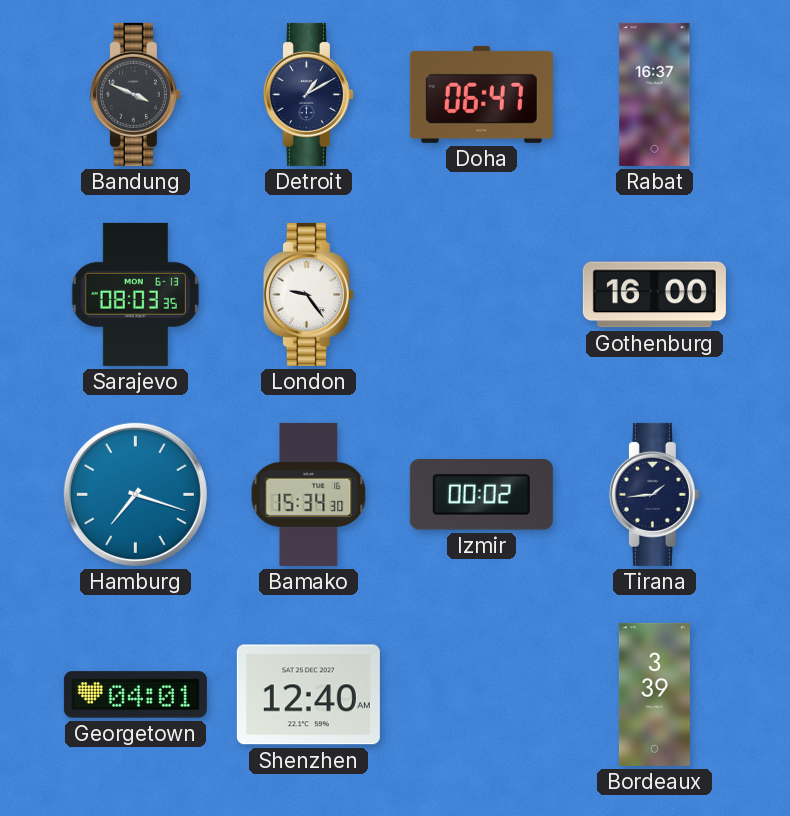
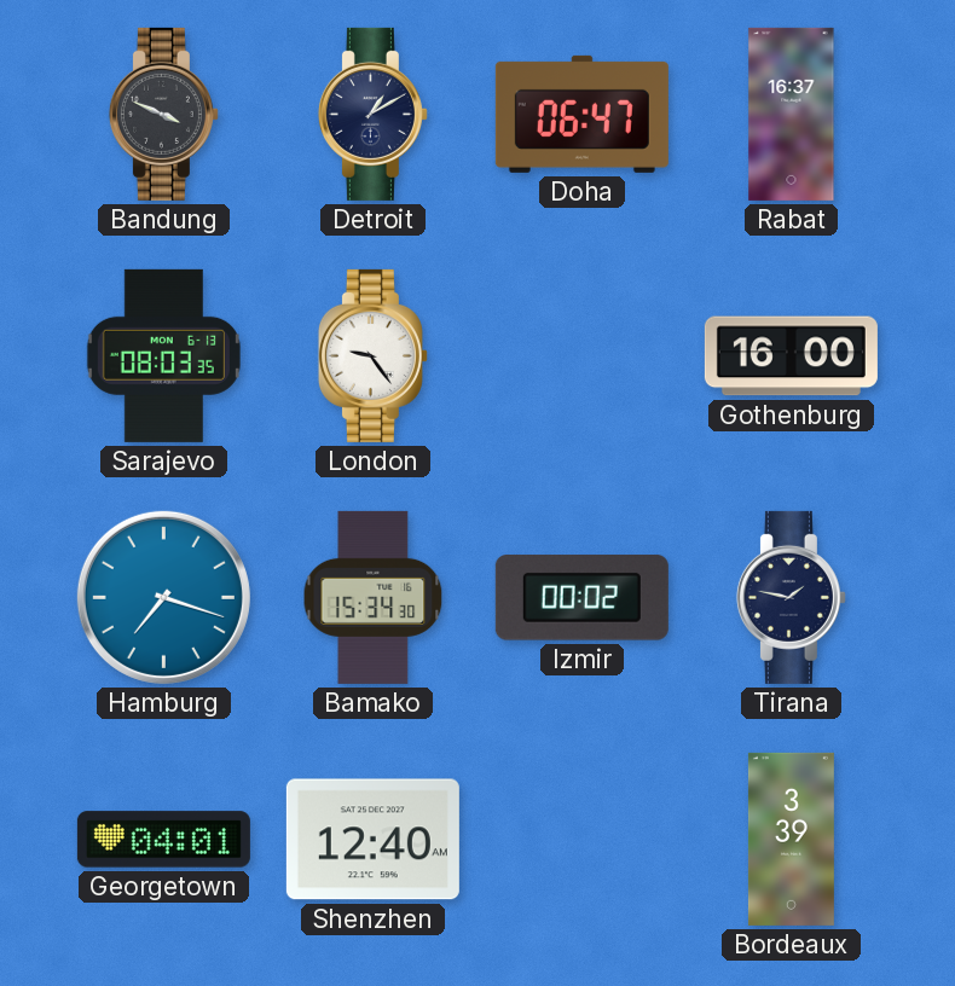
Tirana: 1:44 -> 1:47
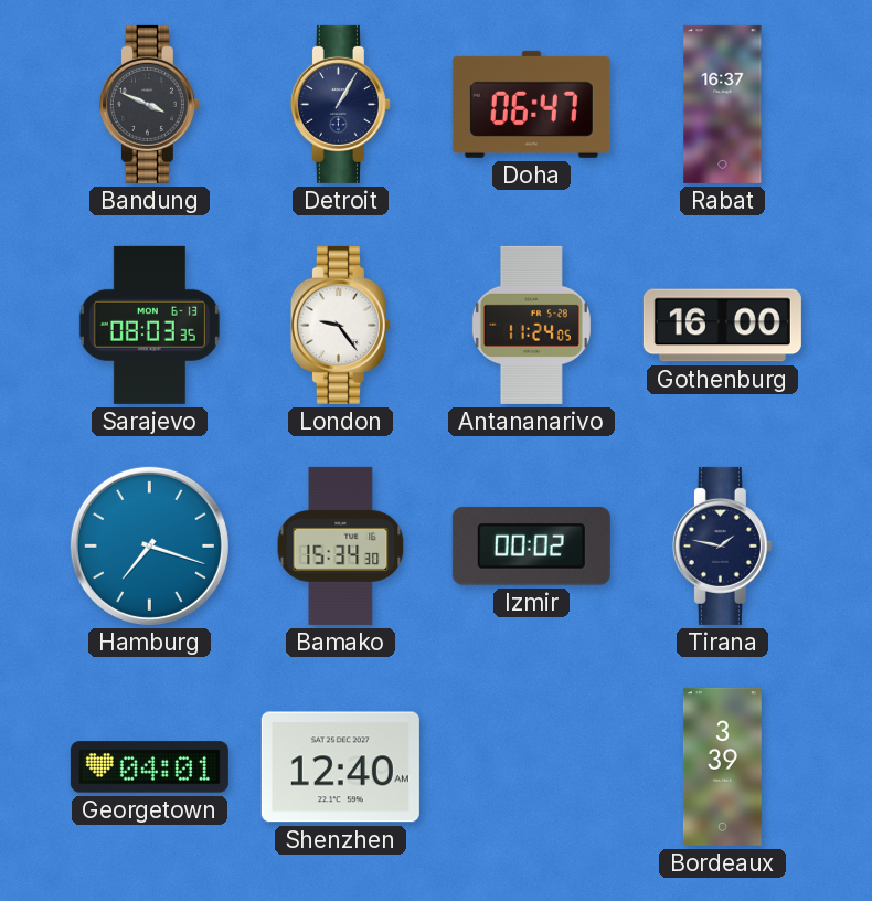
Detroit: 1:10 -> 1:05
Antananarivo: none -> 11:24
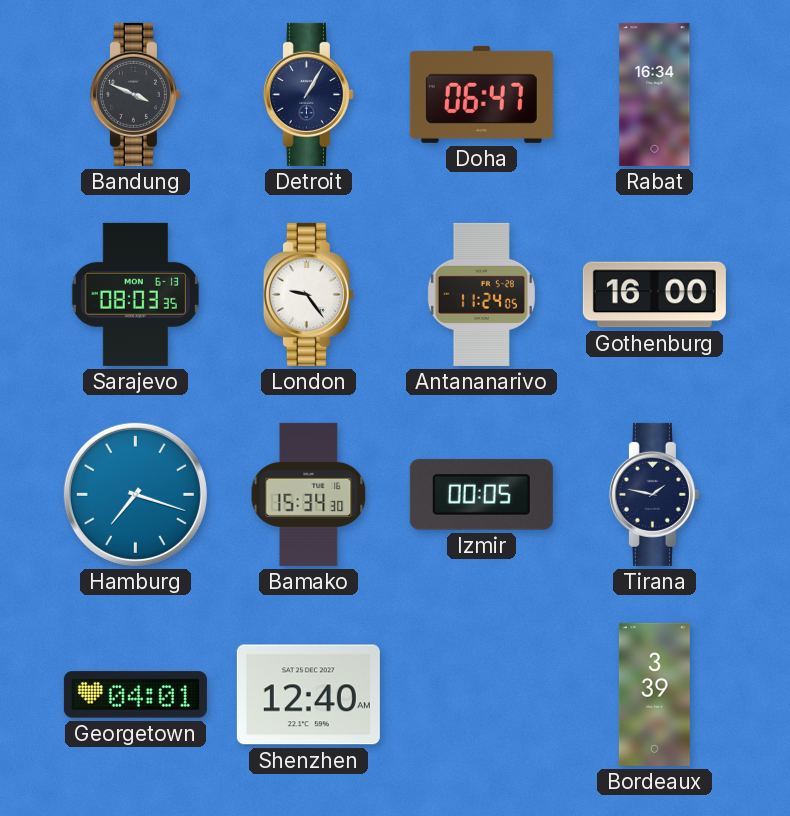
Rabat: 16:37 -> 16:34
Izmir: 00:02 -> 00:05
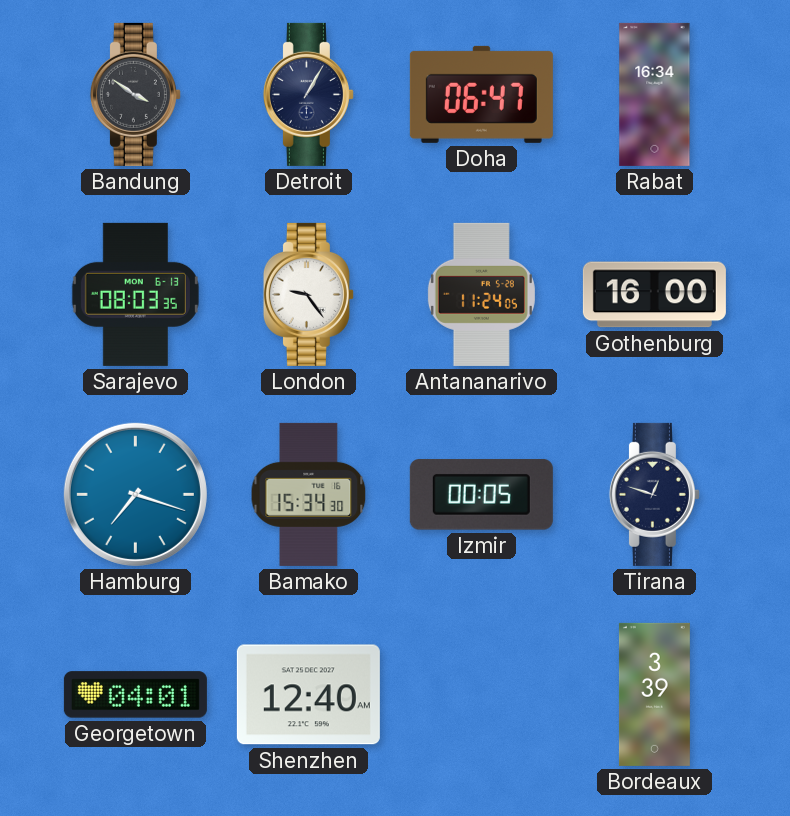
Bandung: 3:49 -> 3:51
Tirana: 1:47 -> 12:48
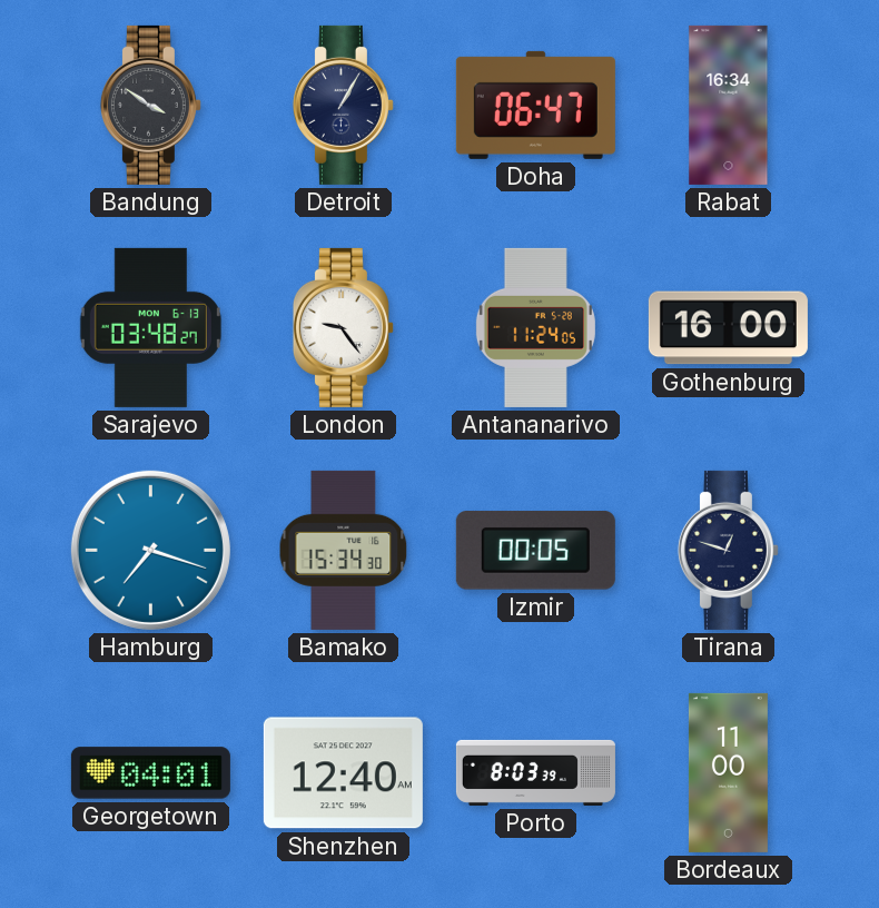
Sarajevo: 08:03 -> 03:48
Porto: none -> 8:03
Bordeaux: 3:39 -> 11:00
